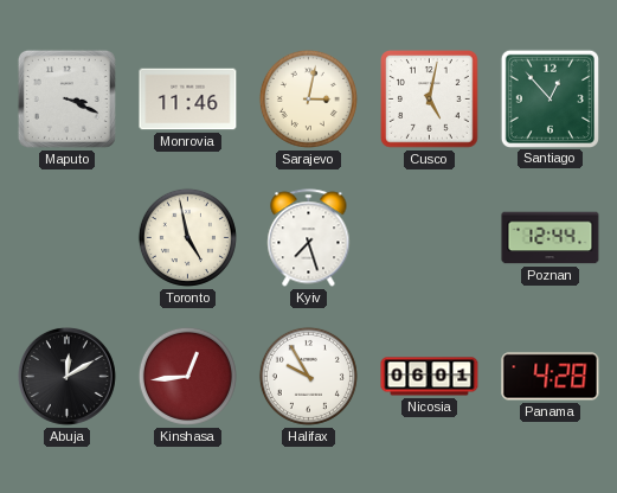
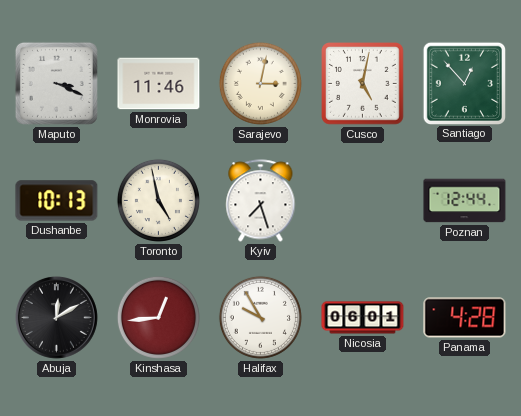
Dushanbe: none -> 10:13
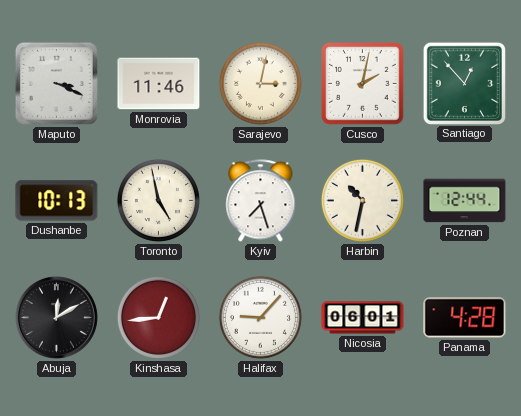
Cusco: 5:02 -> 2:02
Harbin: none -> 10:32
Halifax: 9:55 -> 9:07
